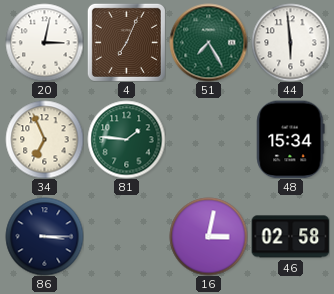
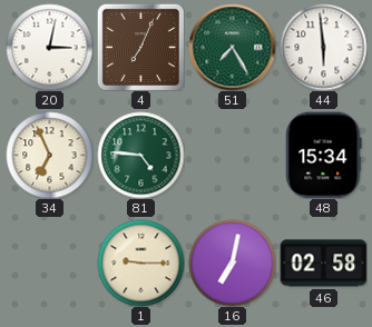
81: 1:46 -> 4:46
86: 3:15 -> none
1: none -> 9:15
16: 3:02 -> 7:02
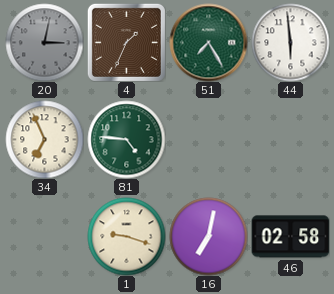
20 dial: white -> grey
4: 7:04 -> 1:34
48: 15:34 -> none
1: 9:15 -> 9:18
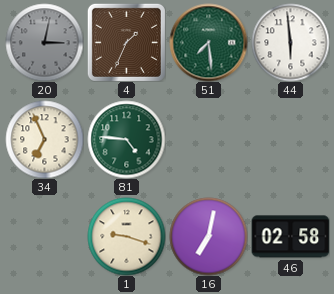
51: 7:25 -> 7:29
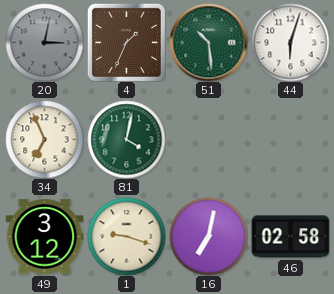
51: 7:29 -> 10:29
44: 5:59 -> 6:03
81: 4:46 -> 4:02
49: none -> 3:12
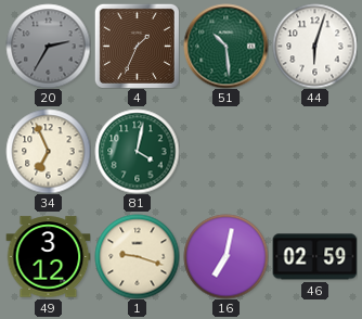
20: 3:02 -> 2:35
46: 02:58 -> 02:59
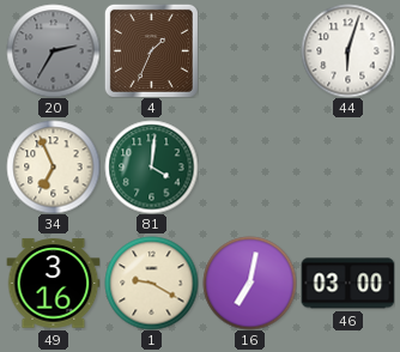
51: 10:29 -> none
81: 4:02 -> 4:01
49: 3:12 -> 3:16
1: 9:18 -> 9:20
46: 02:59 -> 03:00
